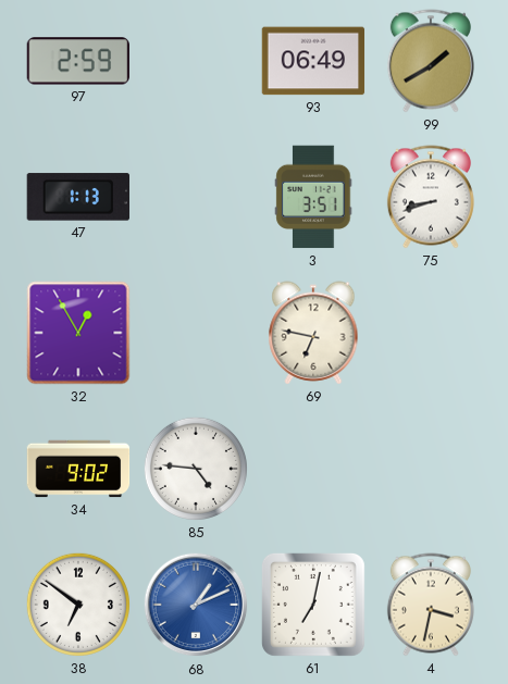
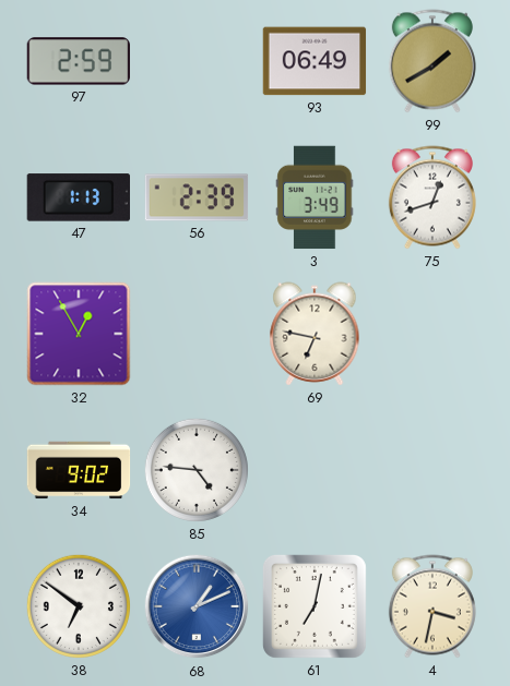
56: none -> 2:39
3: 3:51 -> 3:49
75: 8:42 -> 12:42
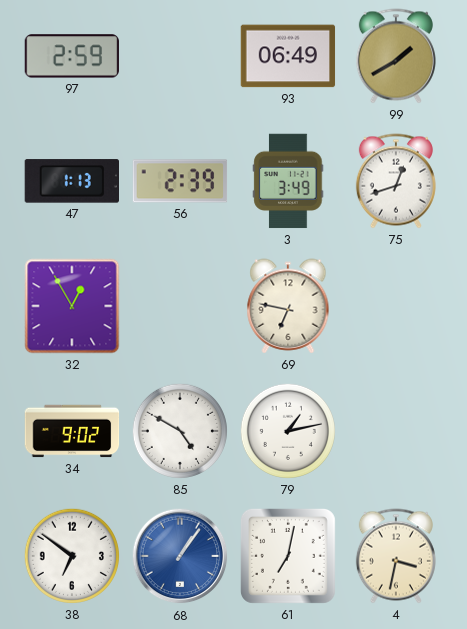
85: 4:46 -> 4:50
79: none -> 1:13
68: 1:11 -> 1:06
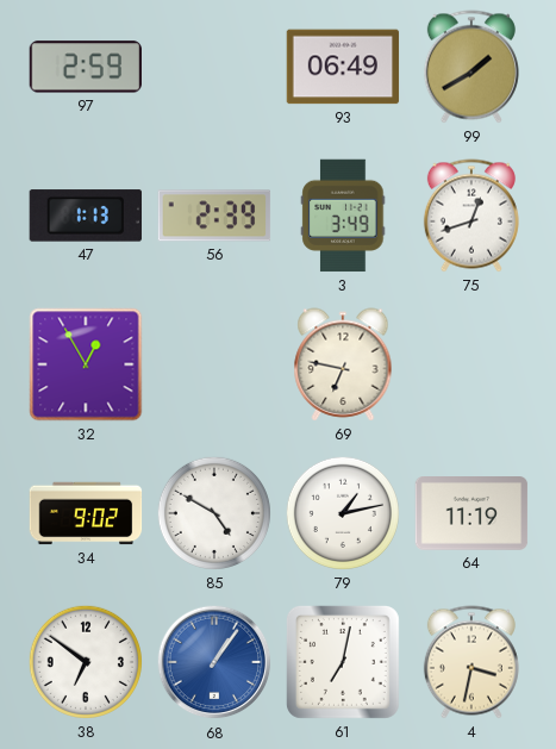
64: none -> 11:19
